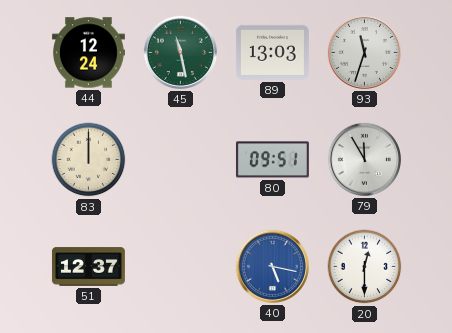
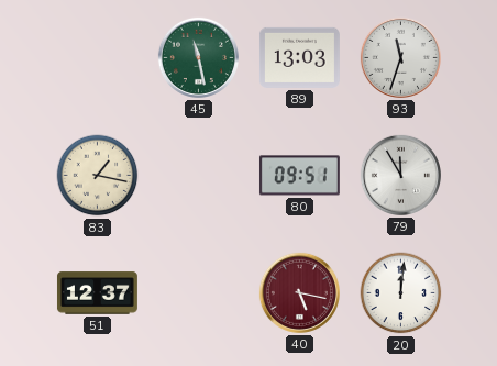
44: 12:24 -> none
83: 12:00 -> 1:17
40 dial: blue -> burgundy
20: 12:30 -> 12:01
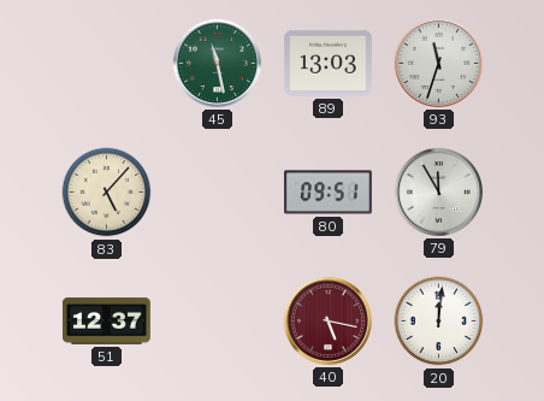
83: 1:17 -> 5:07
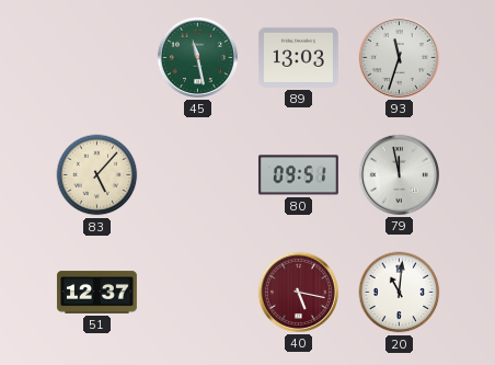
79: 11:55 -> 11:58
20: 12:01 -> 11:01
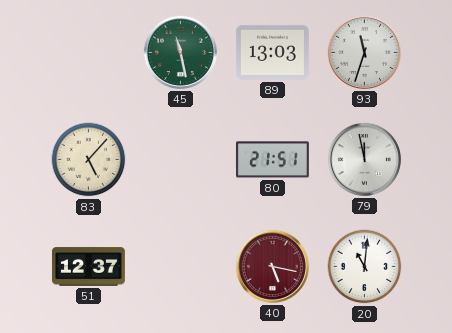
80: 09:51 -> 21:51
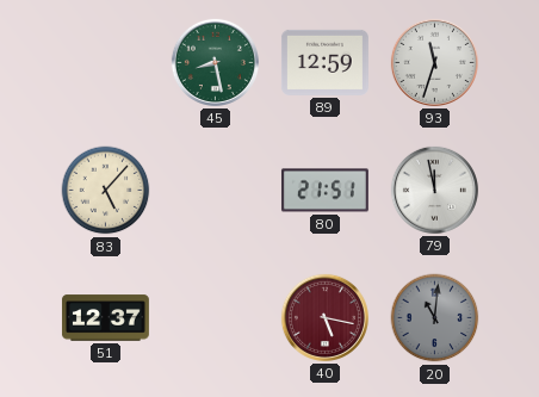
45: 11:28 -> 8:28
89: 13:03 -> 12:59
20 dial: white -> grey
